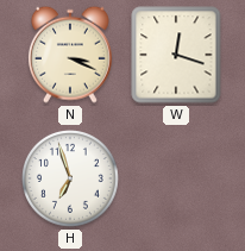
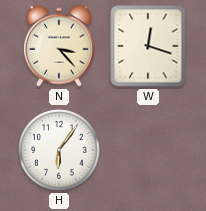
N: 3:19 -> 3:23
H: 6:57 -> 6:06
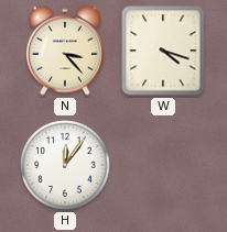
W: 12:18 -> 4:18
H: 6:06 -> 12:06
